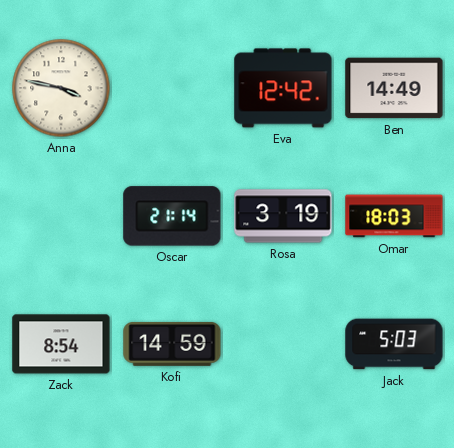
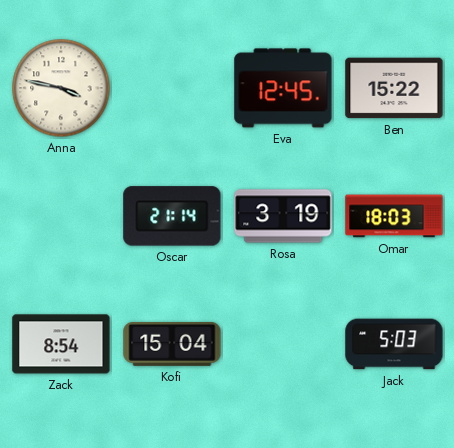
Eva: 12:42 -> 12:45
Ben: 14:49 -> 15:22
Kofi: 14:59 -> 15:04
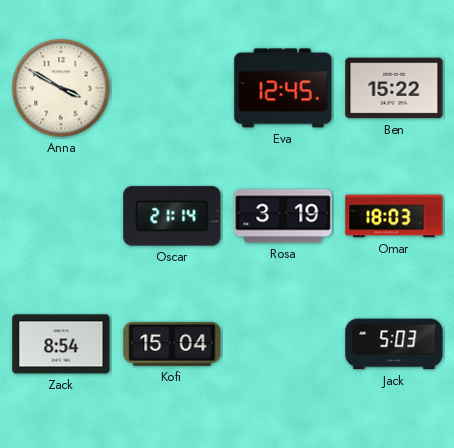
Anna: 3:47 -> 3:50
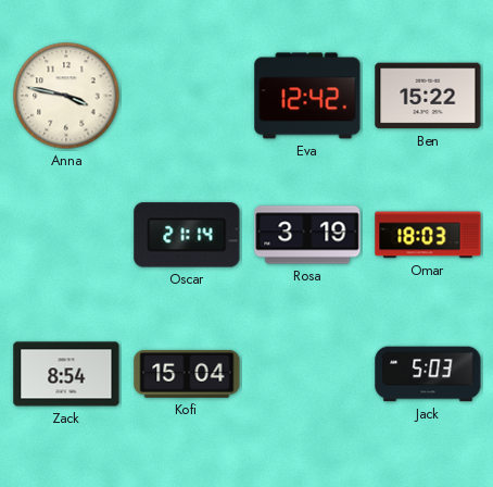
Anna: 3:50 -> 3:47
Eva: 12:45 -> 12:42
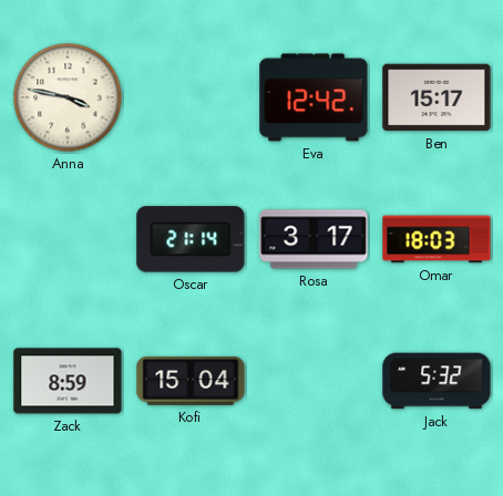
Ben: 15:22 -> 15:17
Rosa: 3:19 -> 3:17
Zack: 8:54 -> 8:59
Jack: 5:03 -> 5:32
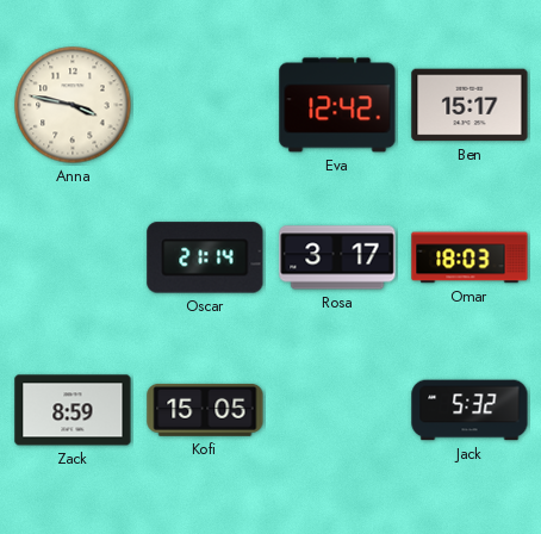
Kofi: 15:04 -> 15:05
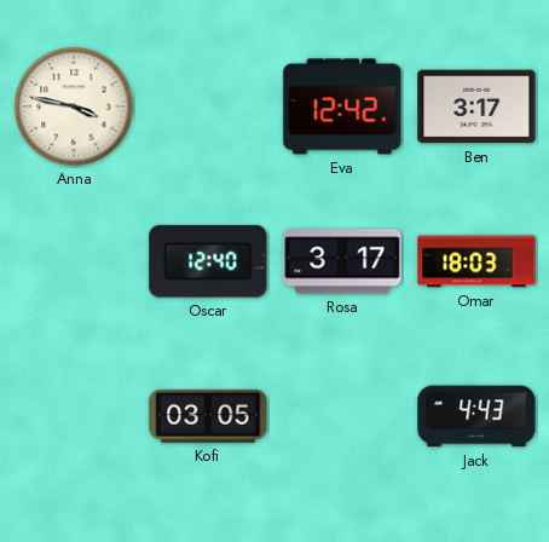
Ben: 15:17 -> 3:17
Oscar: 21:14 -> 12:40
Zack: 8:59 -> none
Kofi: 15:05 -> 03:05
Jack: 5:32 -> 4:43
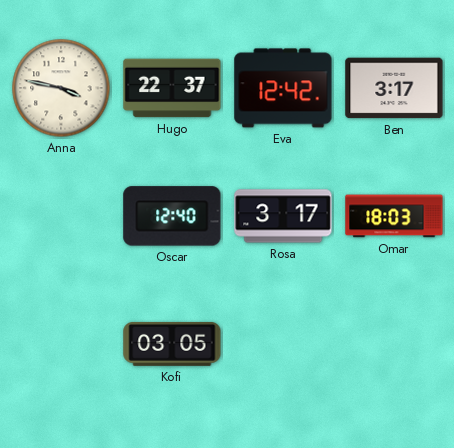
Hugo: none -> 22:37
Jack: 4:43 -> none
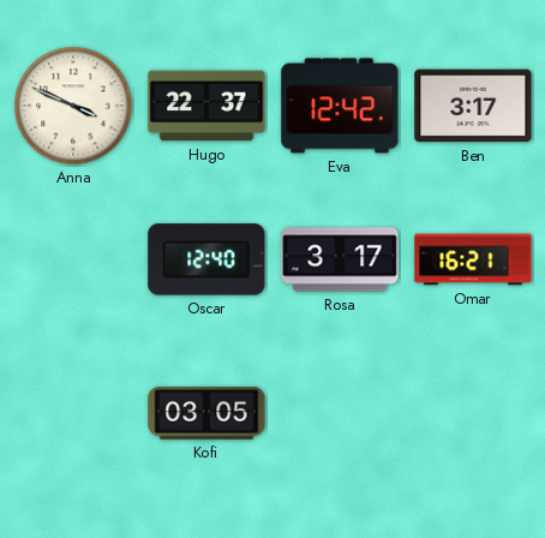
Anna: 3:47 -> 3:49
Omar: 18:03 -> 16:21
